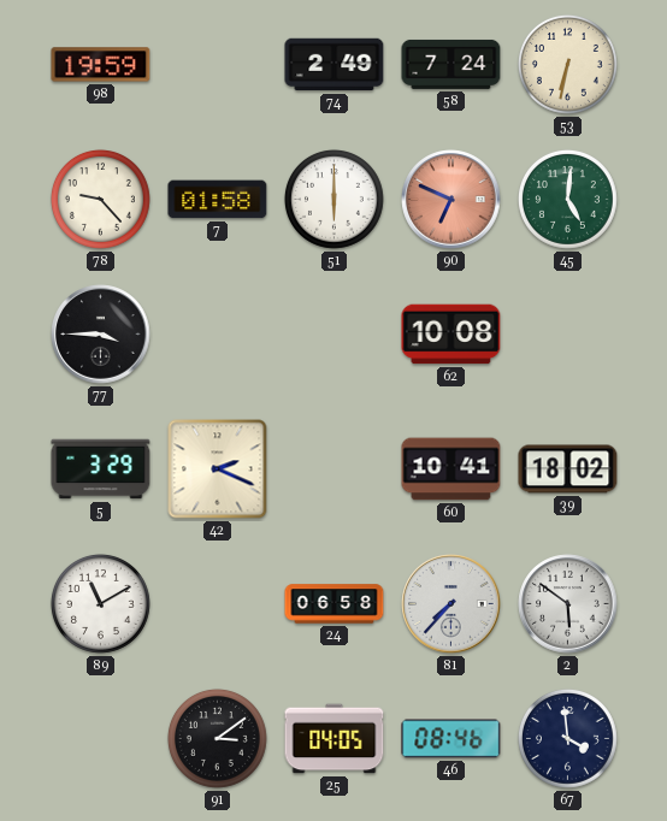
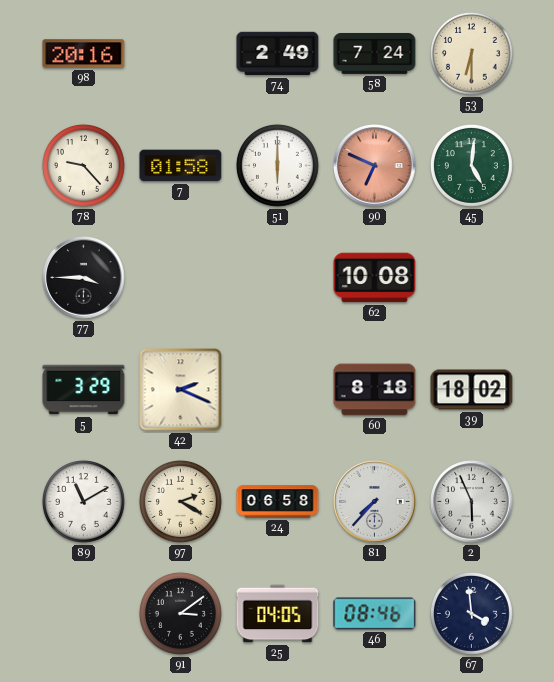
98: 19:59 -> 20:16
53: 6:32 -> 6:30
60: 10:41 -> 8:18
97: none -> 2:20
2: 5:51 -> 5:56
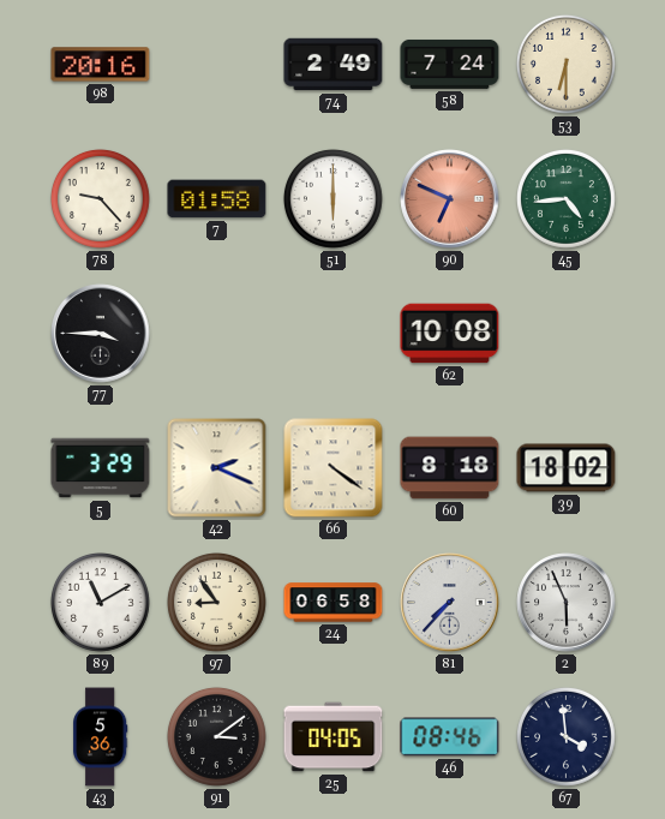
45: 5:01 -> 4:44
66: none -> 4:21
97: 2:20 -> 8:54
43: none -> 5:36
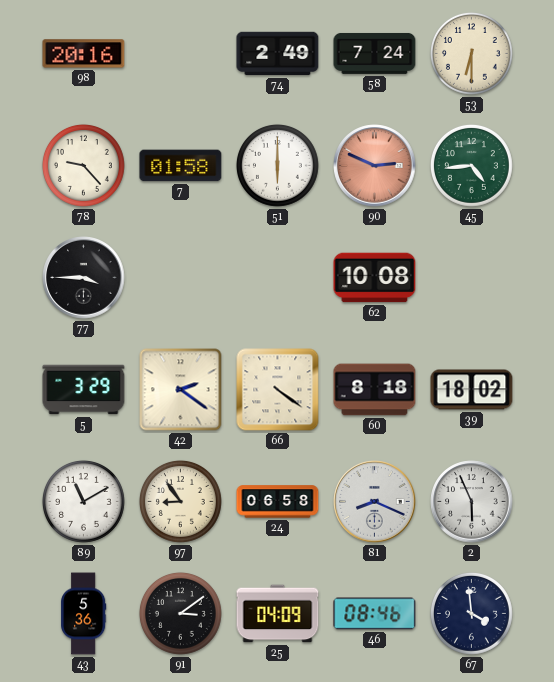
90: 6:49 -> 2:49
42: 2:19 -> 2:21
81: 7:37 -> 8:19
25: 04:05 -> 04:09
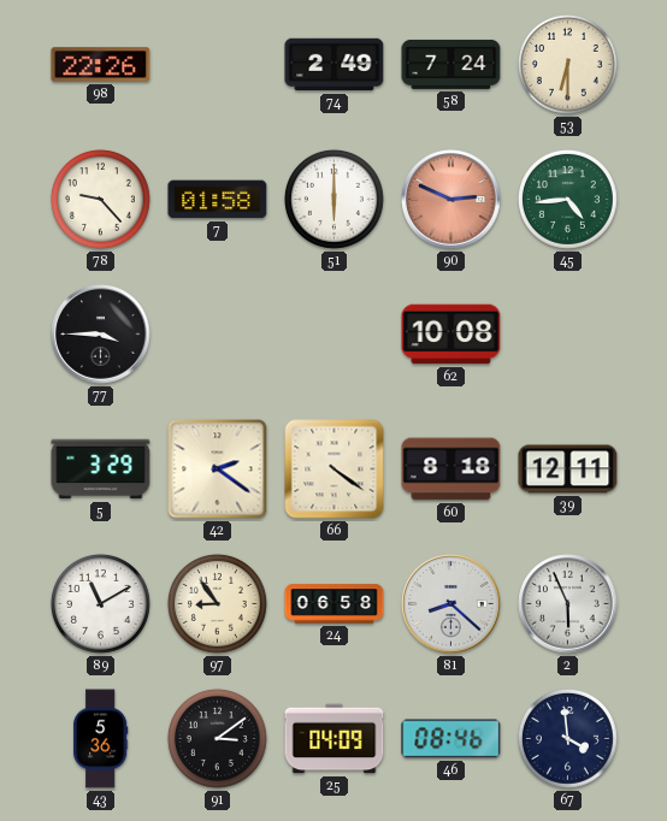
98: 20:16 -> 22:26
39: 18:02 -> 12:11
81: 8:19 -> 8:22
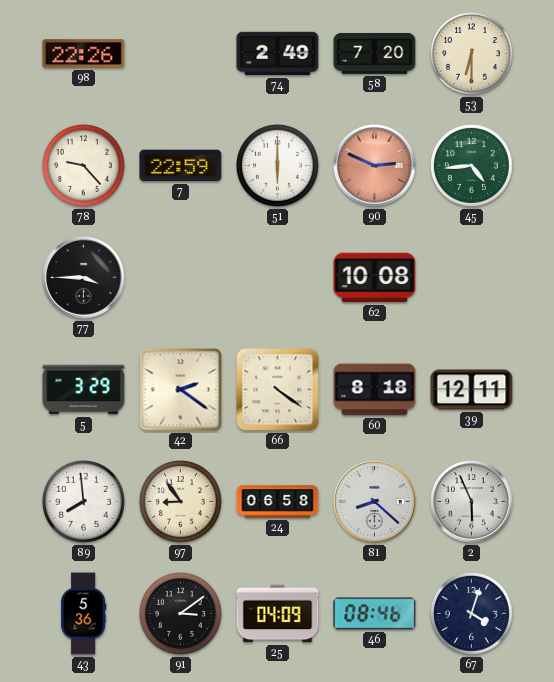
58: 7:24 -> 7:20
7: 01:58 -> 22:59
89: 11:10 -> 7:59
67: 3:59 -> 4:03
